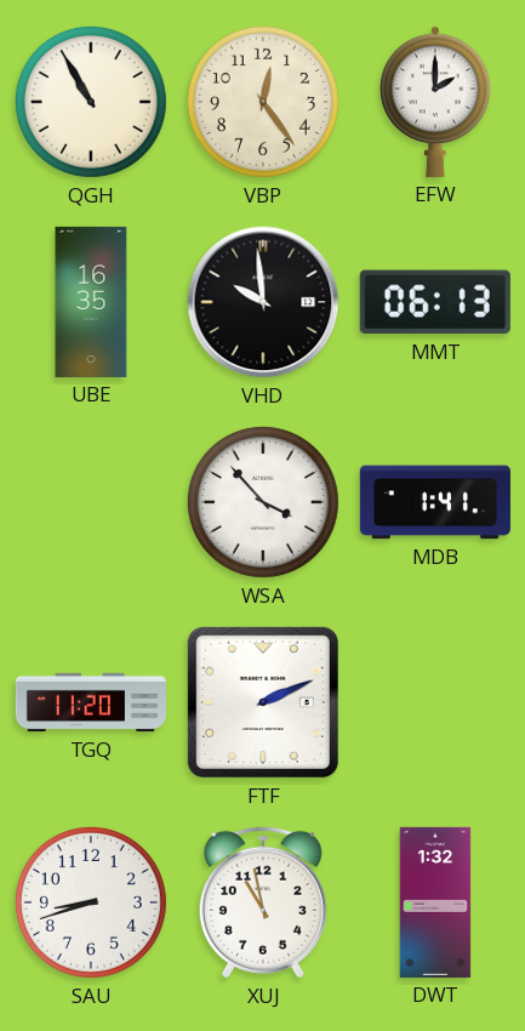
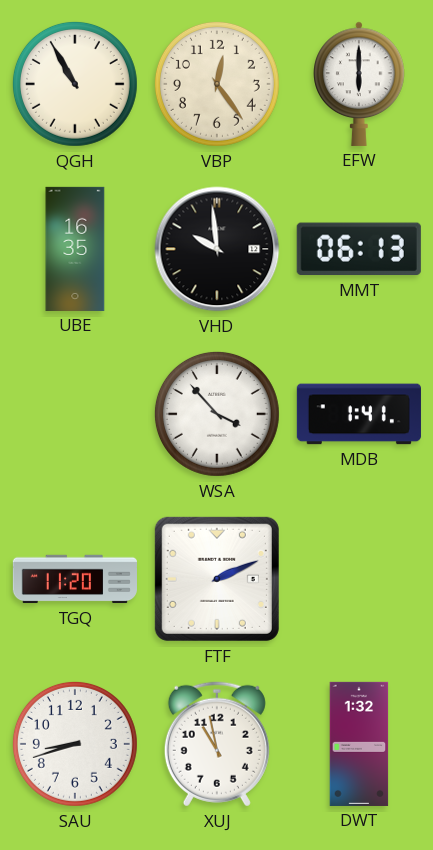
EFW: 2:00 -> 6:00
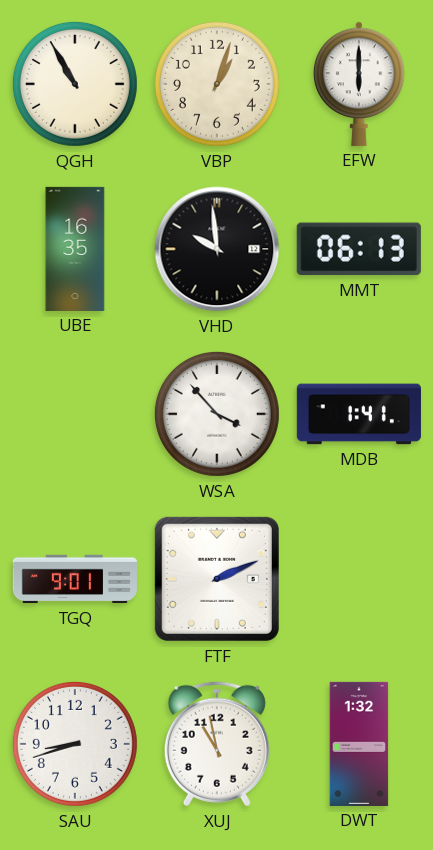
VBP: 12:24 -> 1:03
TGQ: 11:20 -> 9:01
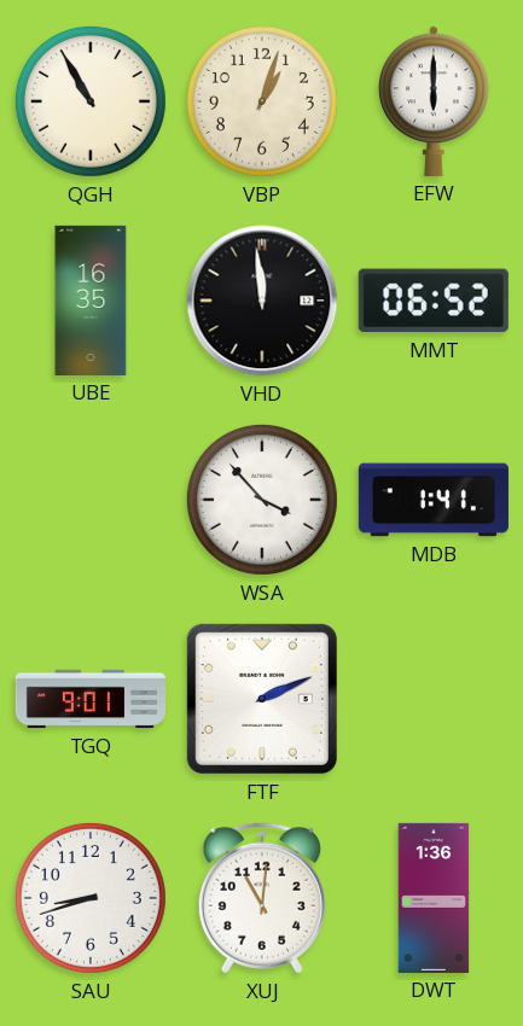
VHD: 9:59 -> 11:59
MMT: 06:13 -> 06:52
XUJ: 10:58 -> 11:01
DWT: 1:32 -> 1:36
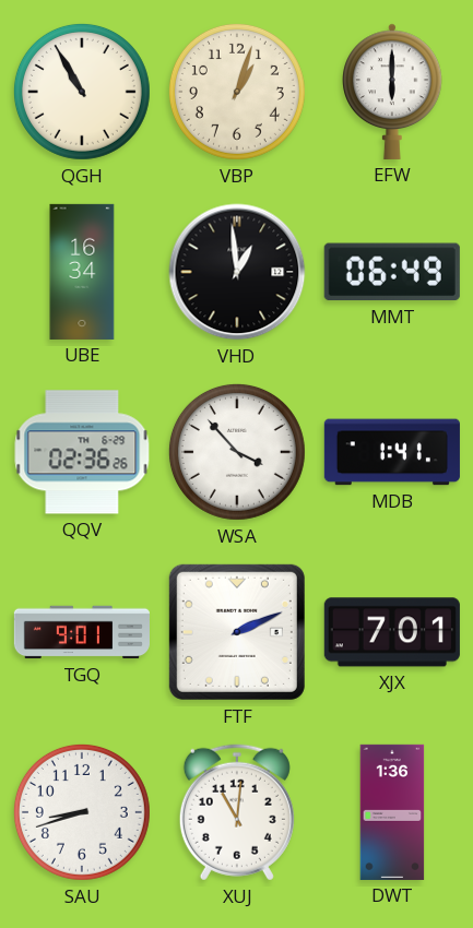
UBE: 16:35 -> 16:34
VHD: 11:59 -> 12:59
MMT: 06:52 -> 06:49
QQV: none -> 02:36
XJX: none -> 7:01
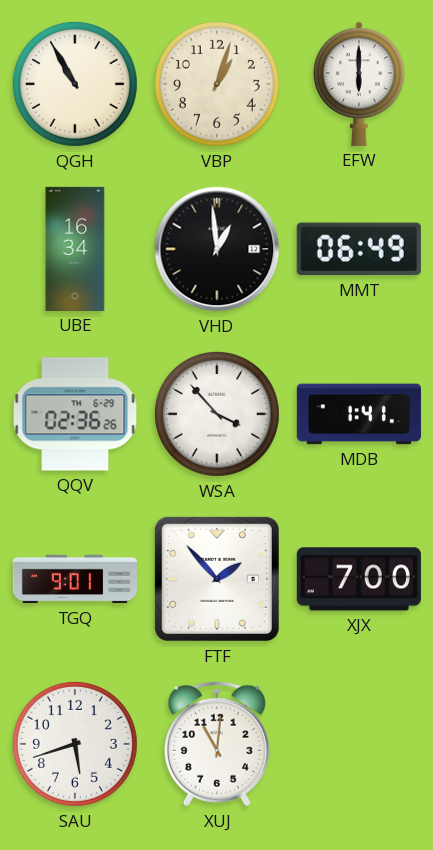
FTF: 2:11 -> 1:53
XJX: 7:01 -> 7:00
SAU: 8:42 -> 5:42
DWT: 1:36 -> none
